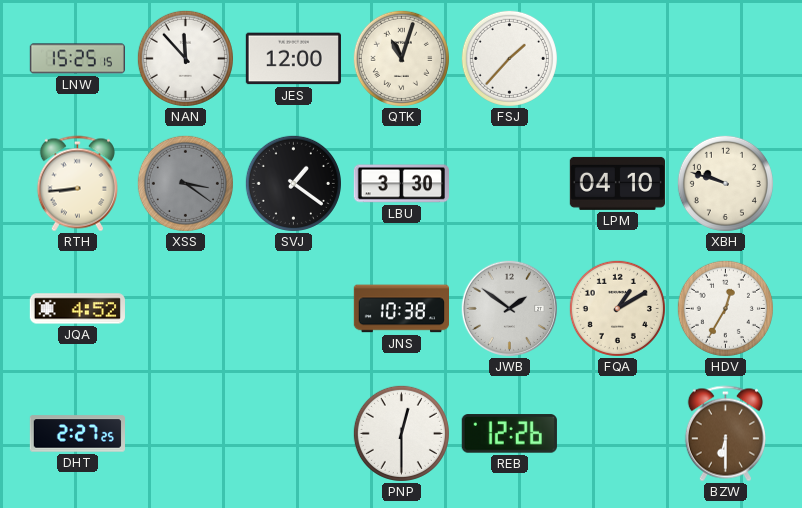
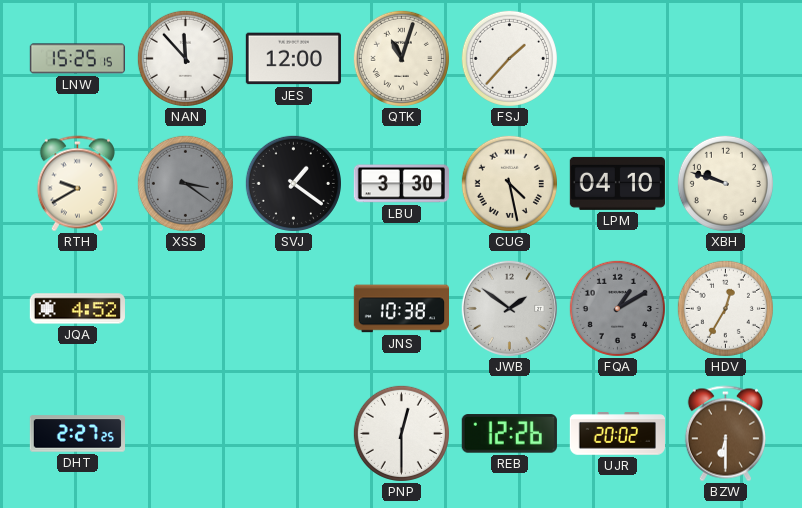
RTH: 8:44 -> 9:40
CUG: none -> 4:28
FQA dial: cream -> grey
UJR: none -> 20:02
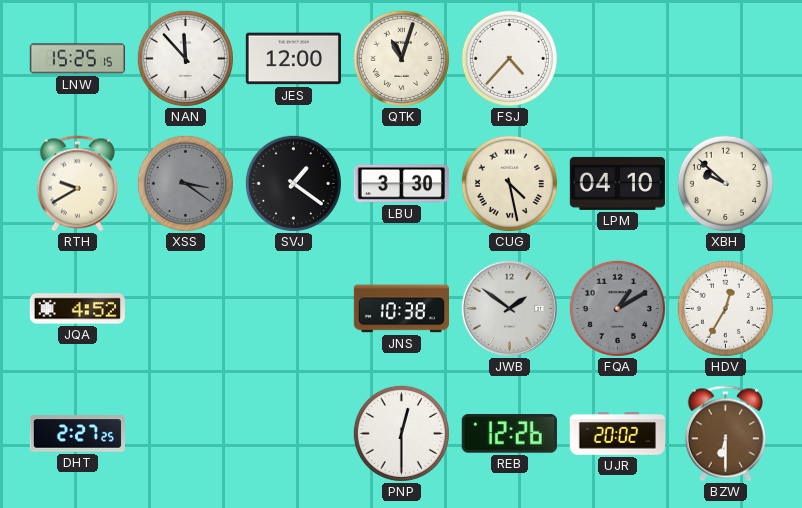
FSJ: 1:37 -> 4:37
XBH: 9:48 -> 9:52
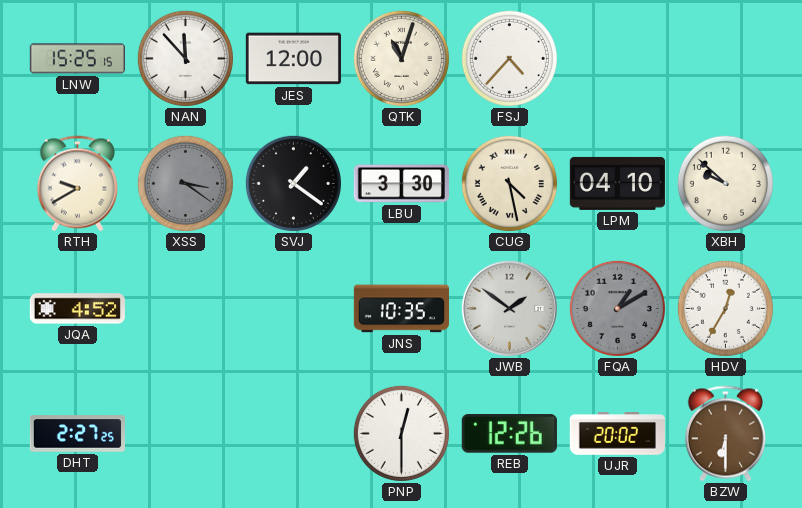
JNS: 10:38 -> 10:35
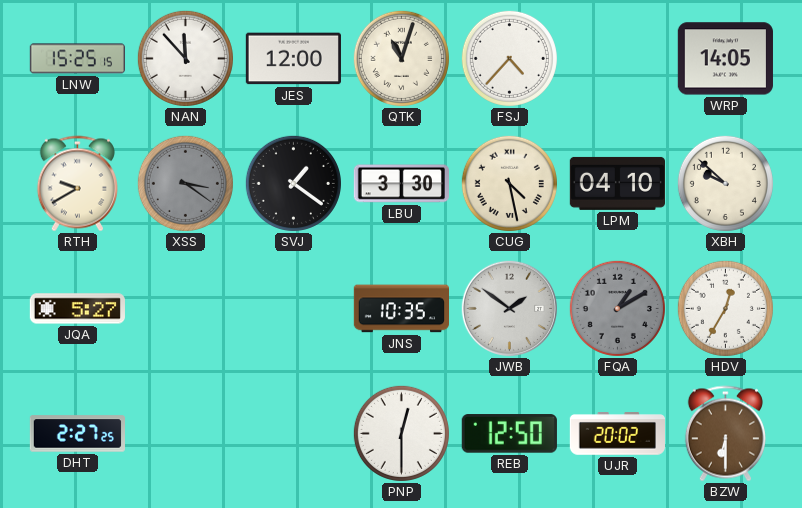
WRP: none -> 14:05
JQA: 4:52 -> 5:27
REB: 12:26 -> 12:50
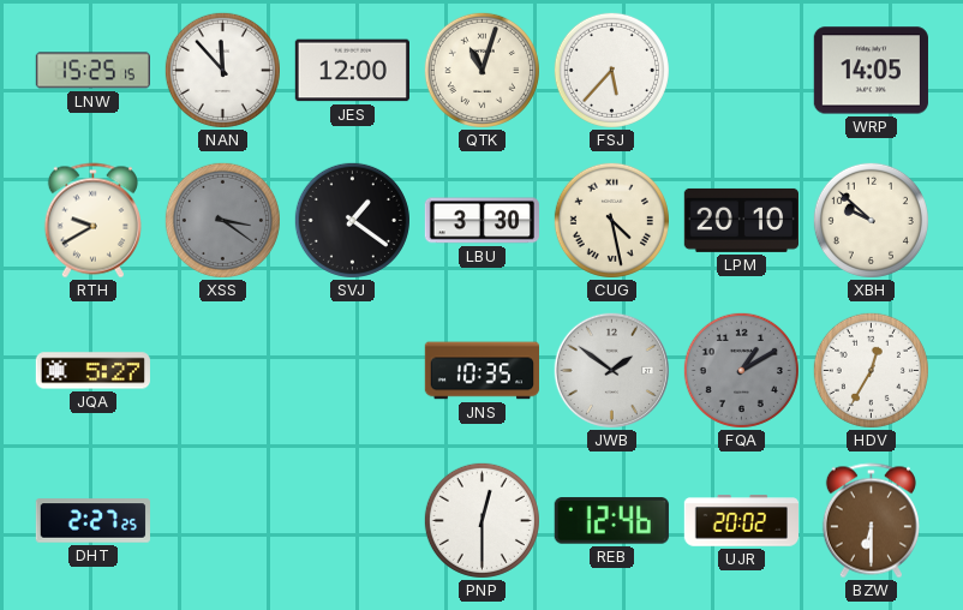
FSJ: 4:37 -> 5:37
LPM: 04:10 -> 20:10
REB: 12:50 -> 12:46
